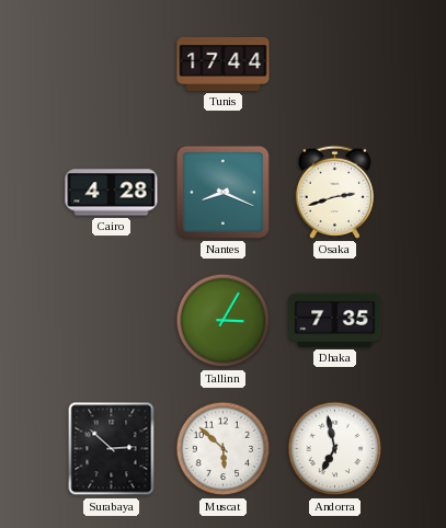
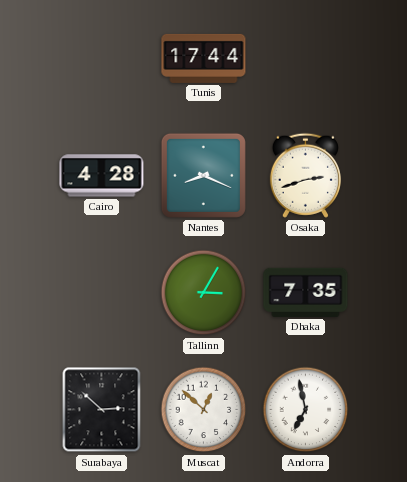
Muscat: 5:52 -> 12:52
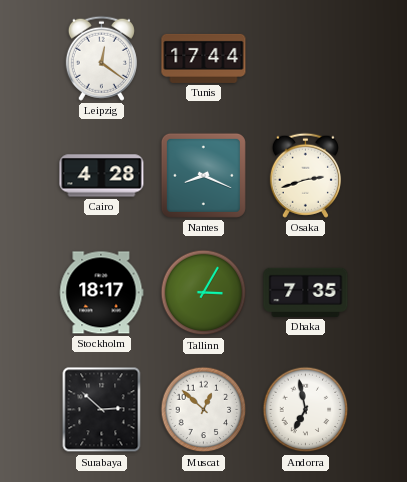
Leipzig: none -> 12:21
Stockholm: none -> 18:17
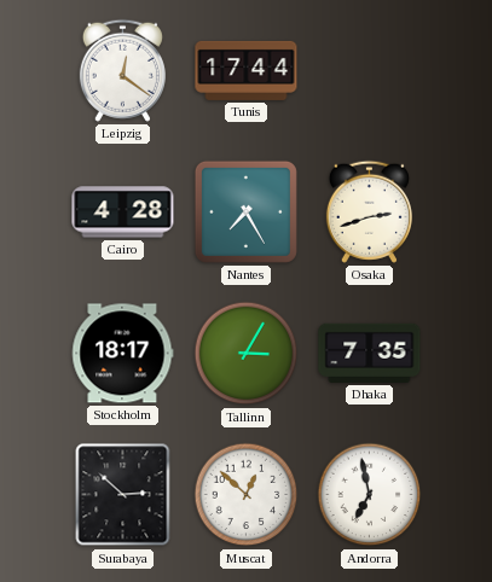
Nantes: 8:19 -> 7:25
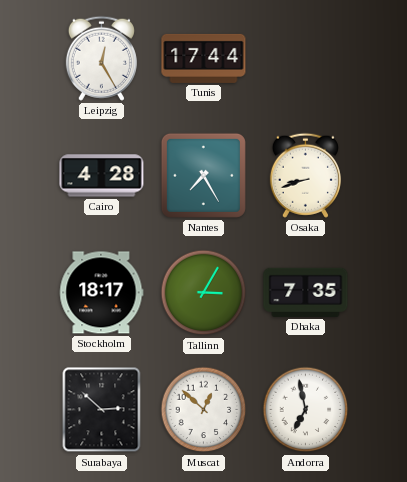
Leipzig: 12:21 -> 12:25
Osaka: 2:42 -> 8:42
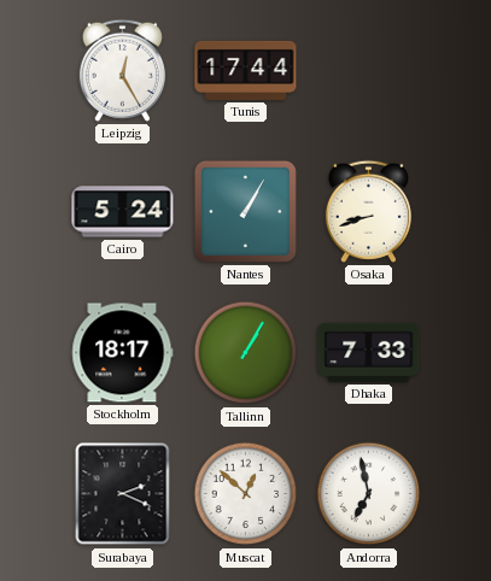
Cairo: 4:28 -> 5:24
Nantes: 7:25 -> 1:05
Tallinn: 3:05 -> 1:05
Dhaka: 7:35 -> 7:33
Surabaya: 2:52 -> 2:19
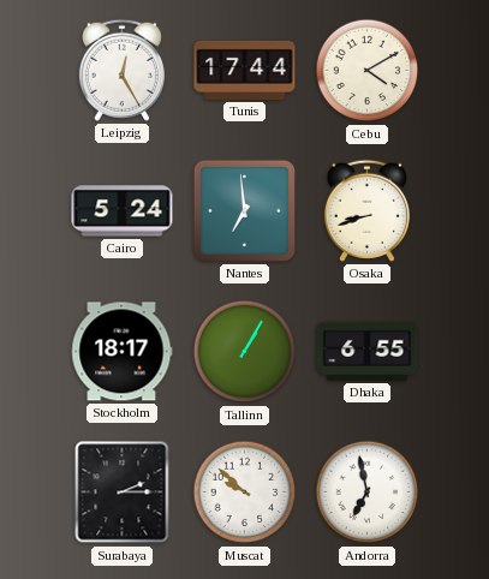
Cebu: none -> 4:10
Nantes: 1:05 -> 6:59
Dhaka: 7:33 -> 6:55
Surabaya: 2:19 -> 2:15
Muscat: 12:52 -> 9:52
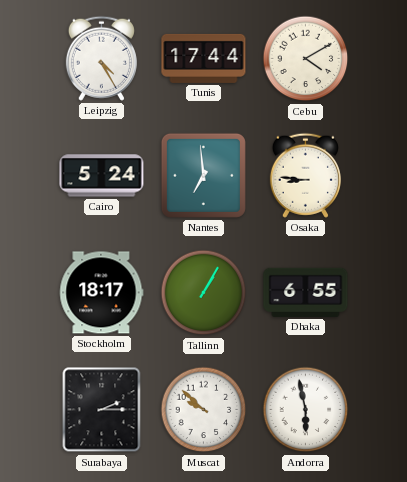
Leipzig: 12:25 -> 4:25
Osaka: 8:42 -> 8:46
Andorra: 6:58 -> 5:58
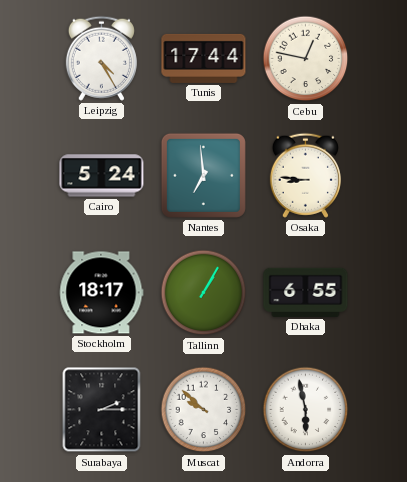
Cebu: 4:10 -> 12:47
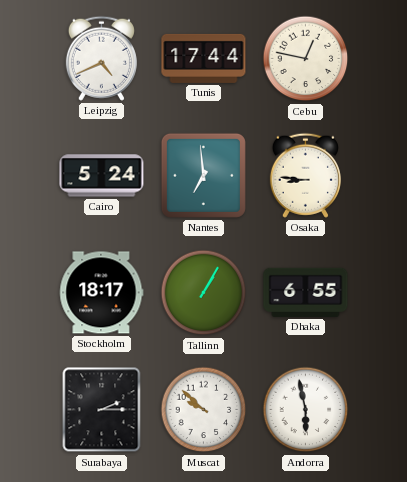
Leipzig: 4:25 -> 4:41
